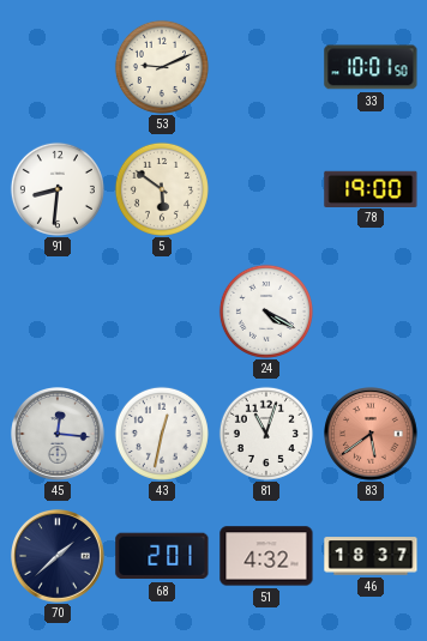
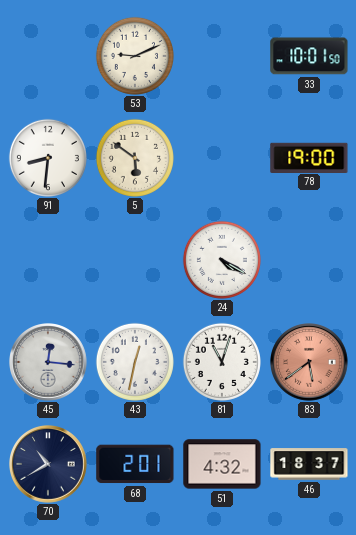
70: 1:38 -> 10:40
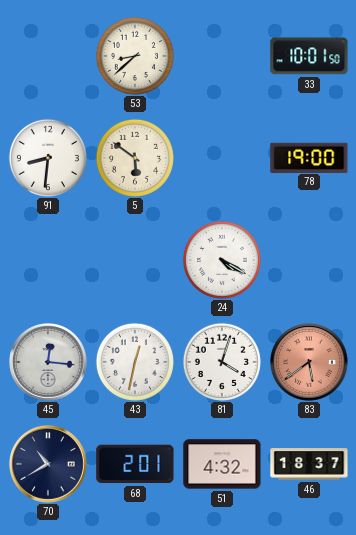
53: 9:11 -> 8:38
81: 11:03 -> 4:03
